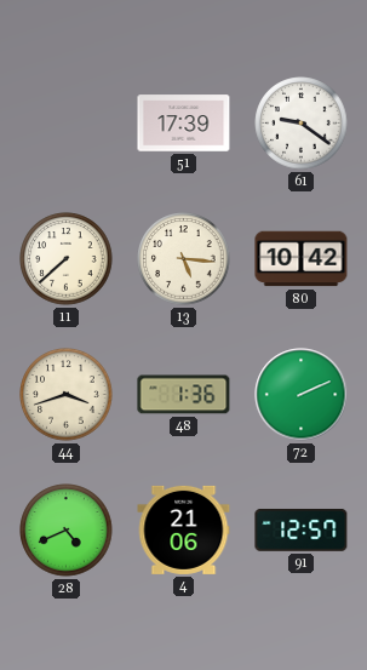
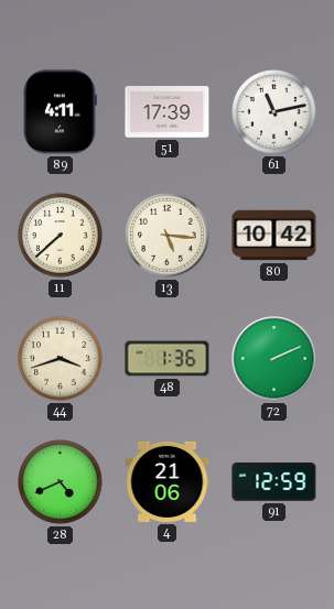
89: none -> 4:11
61: 9:21 -> 11:13
91: 12:57 -> 12:59
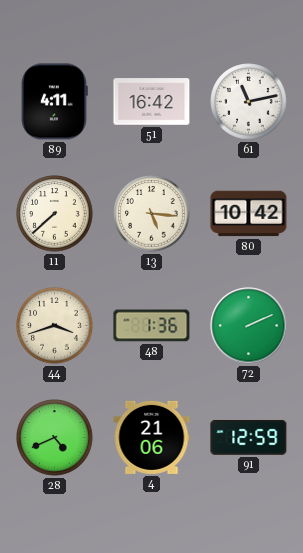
51: 17:39 -> 16:42
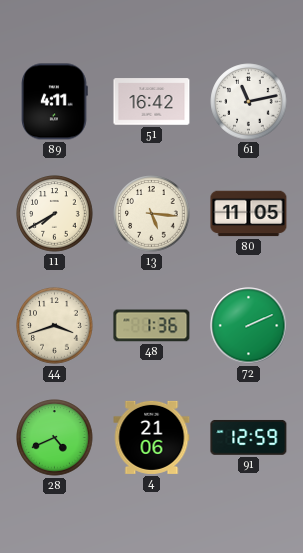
11: 7:38 -> 7:40
80: 10:42 -> 11:05
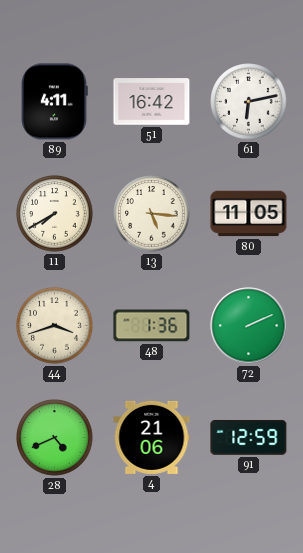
61: 11:13 -> 6:13
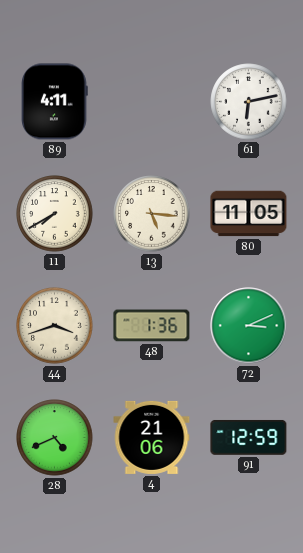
51: 16:42 -> none
72: 2:11 -> 3:11
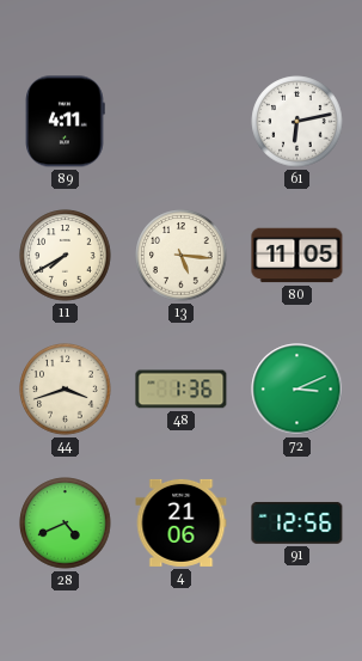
91: 12:59 -> 12:56
